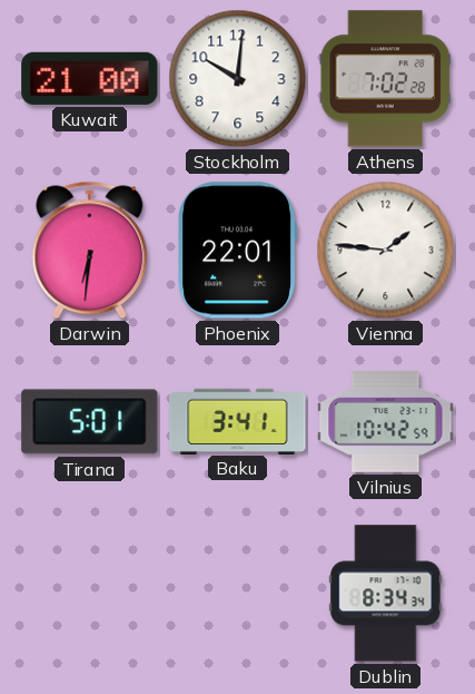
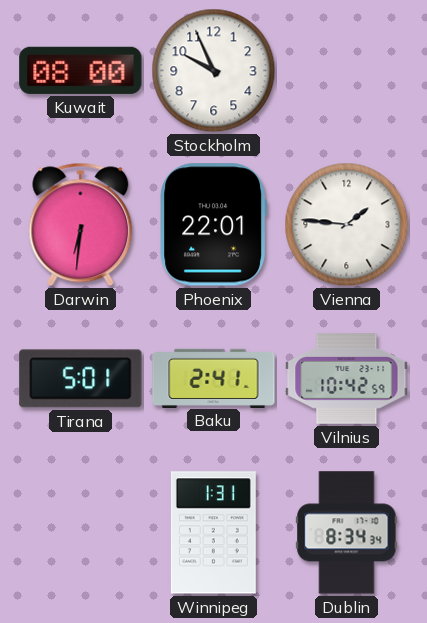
Kuwait: 21:00 -> 08:00
Stockholm: 10:01 -> 9:56
Athens: 7:02 -> none
Baku: 3:41 -> 2:41
Winnipeg: none -> 1:31
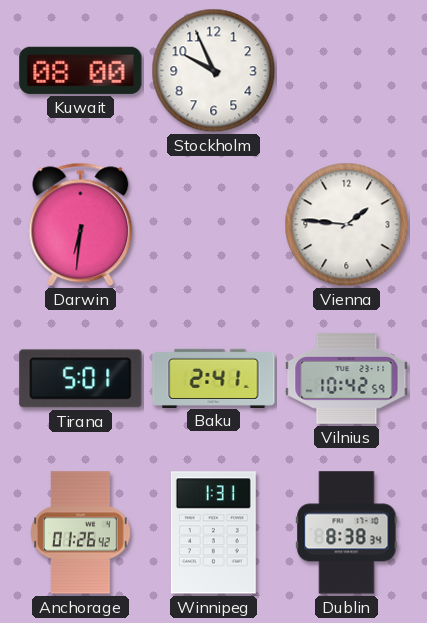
Phoenix: 22:01 -> none
Anchorage: none -> 01:26
Dublin: 8:34 -> 8:38
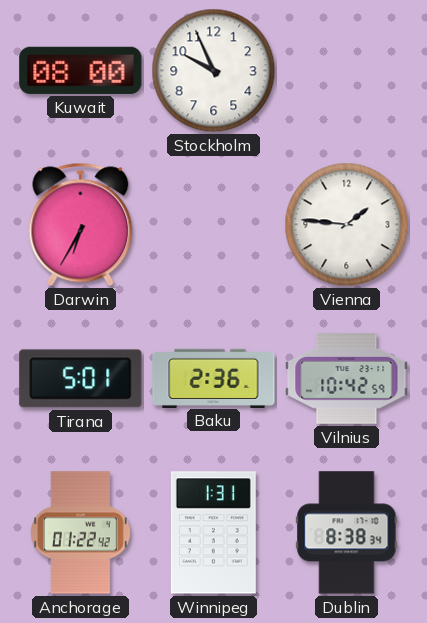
Darwin: 6:31 -> 6:35
Baku: 2:41 -> 2:36
Anchorage: 01:26 -> 01:22
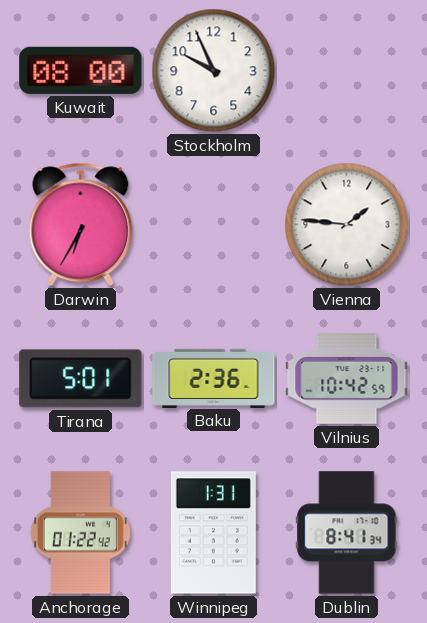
Dublin: 8:38 -> 8:41
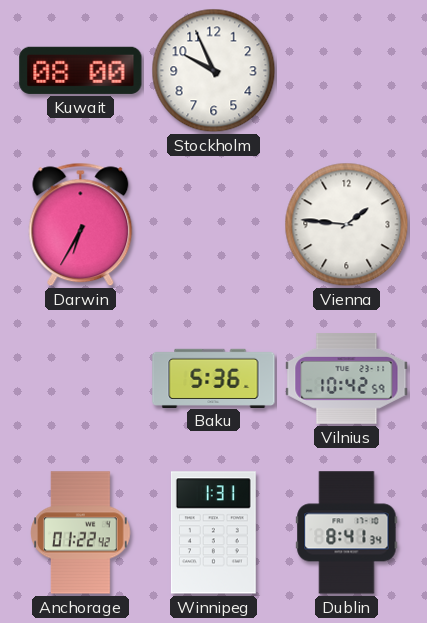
Tirana: 5:01 -> none
Baku: 2:36 -> 5:36
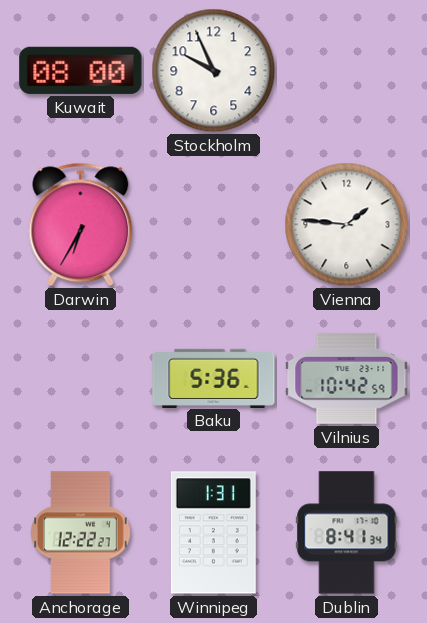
Anchorage: 01:22 -> 12:22
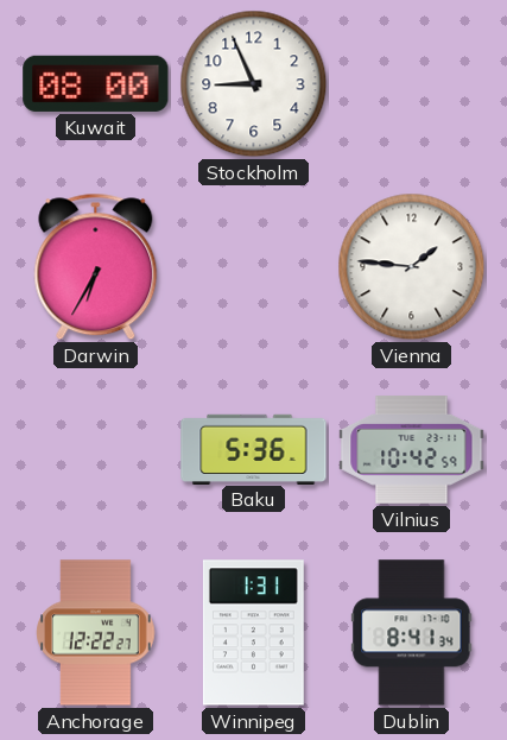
Stockholm: 9:56 -> 8:56
